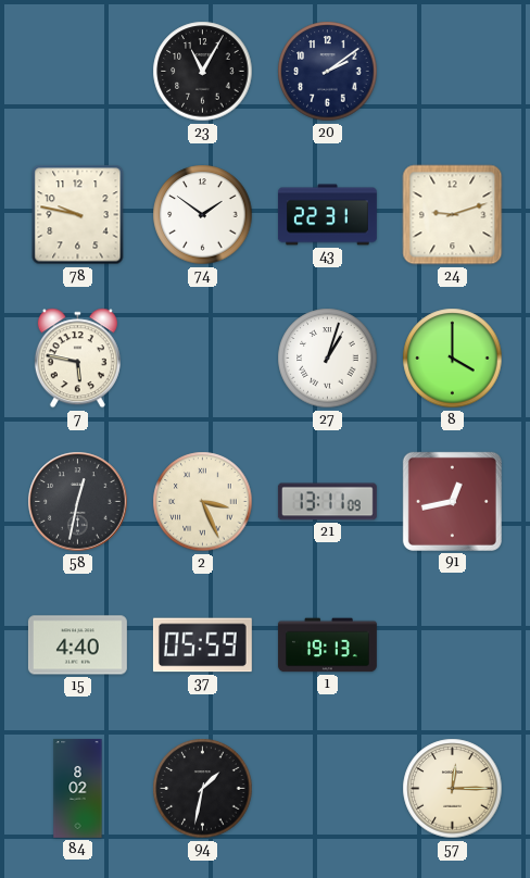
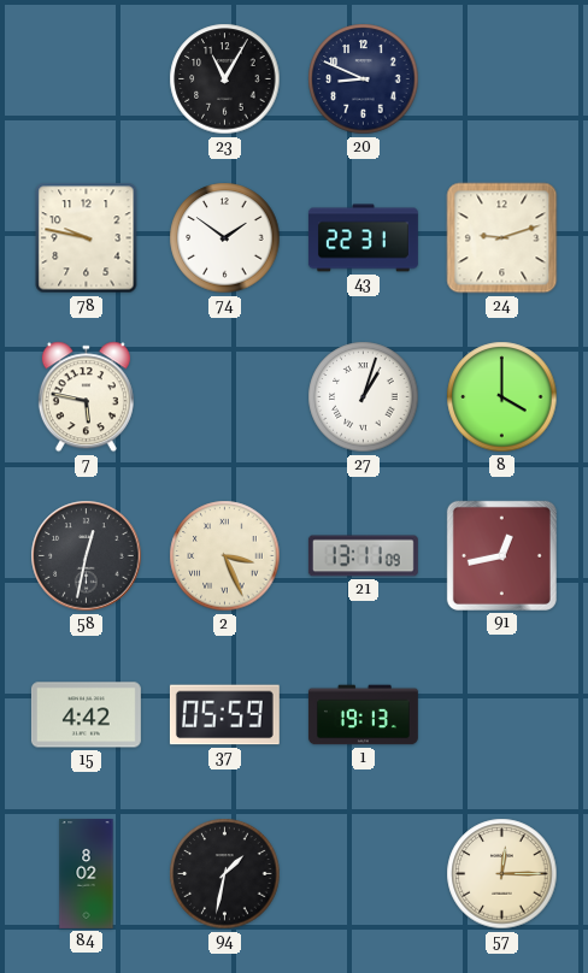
20: 2:09 -> 8:49
15: 4:40 -> 4:42
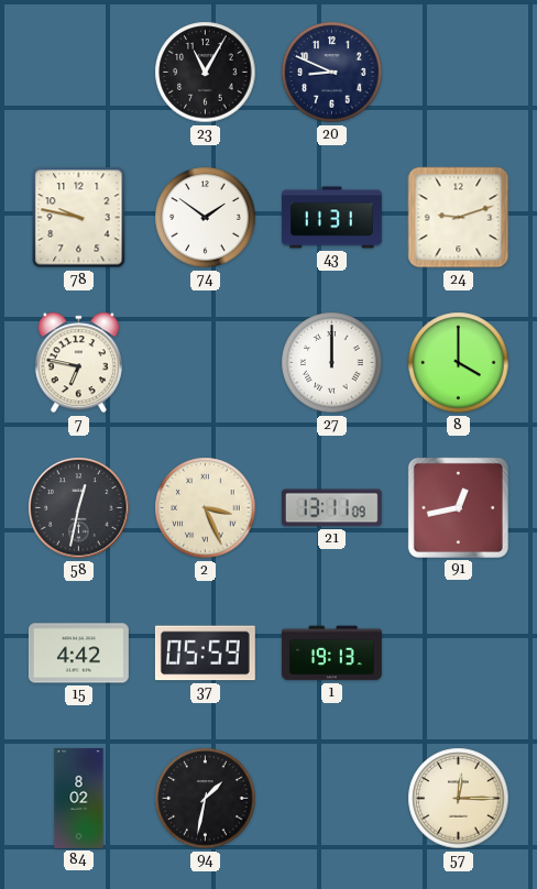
43: 22:31 -> 11:31
7: 5:47 -> 6:47
27: 1:03 -> 12:00
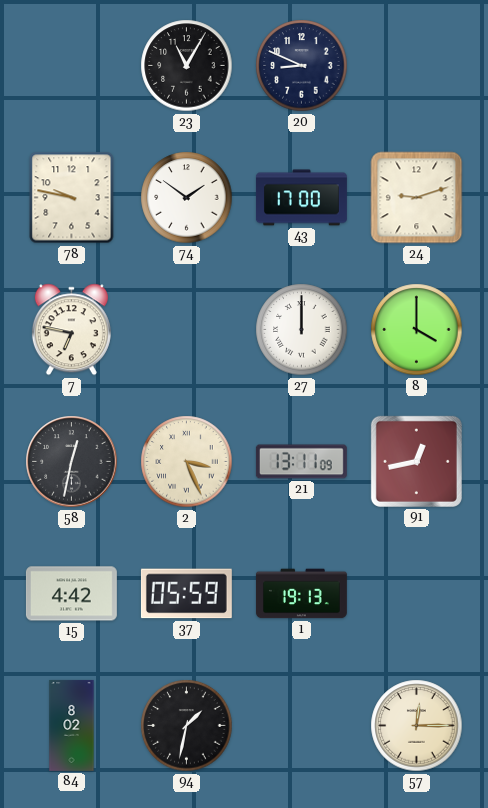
43: 11:31 -> 17:00
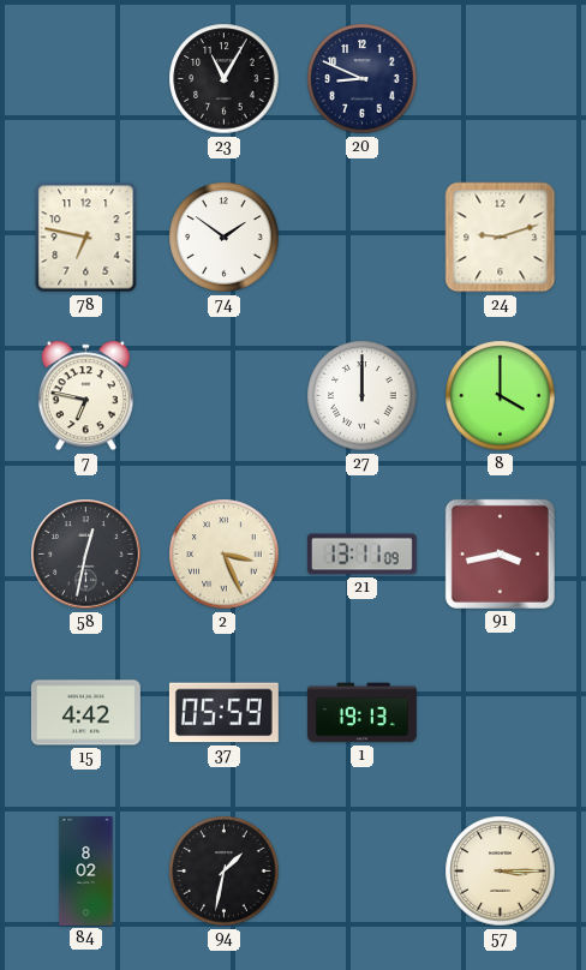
78: 9:47 -> 6:47
43: 17:00 -> none
91: 12:43 -> 3:43
57: 12:15 -> 3:15
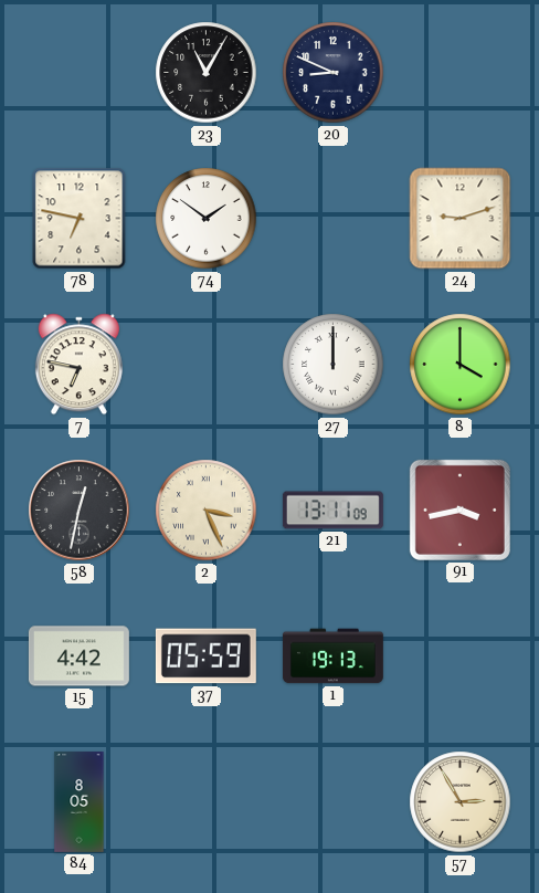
84: 8:02 -> 8:05
94: 1:32 -> none
57: 3:15 -> 2:55
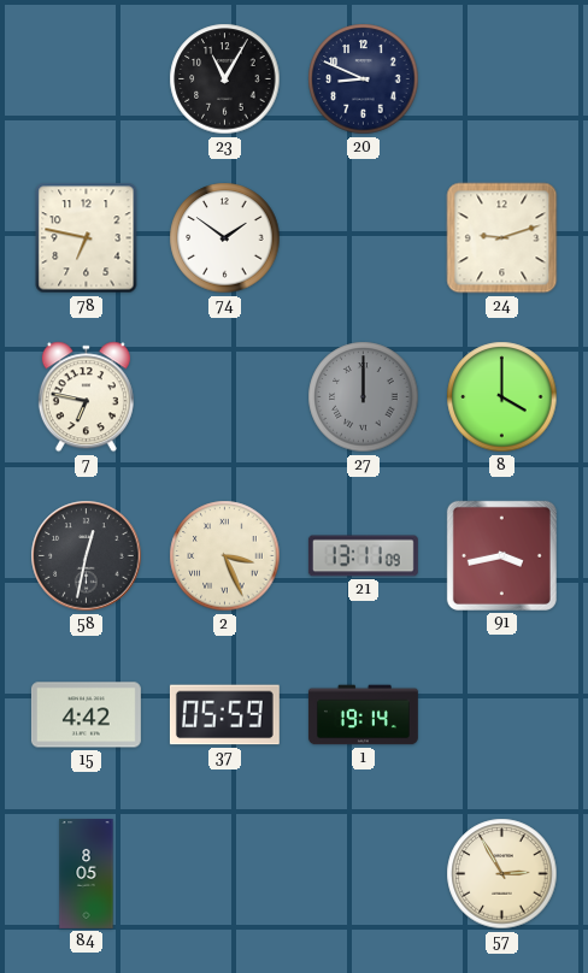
27 dial: white -> grey
1: 19:13 -> 19:14
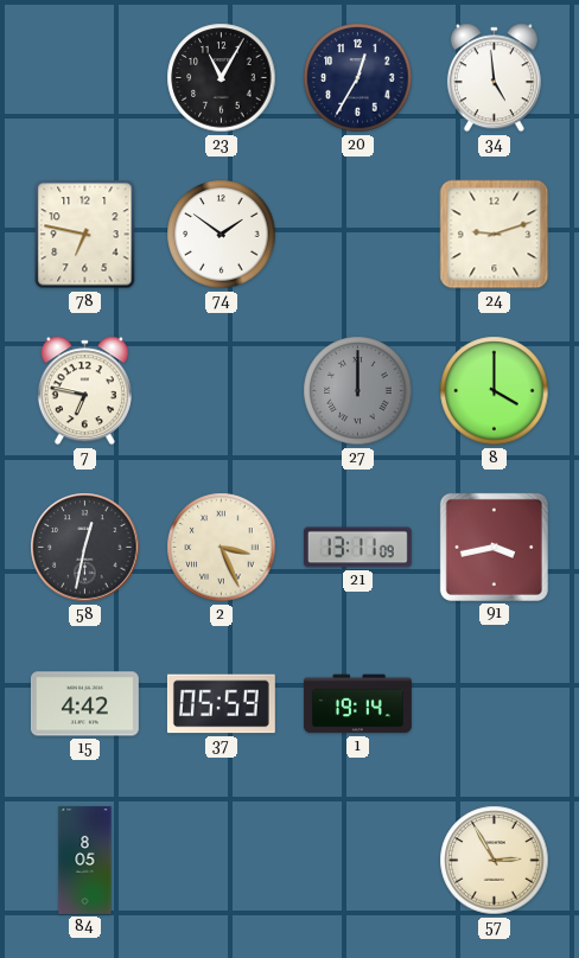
20: 8:49 -> 12:35
34: none -> 4:59
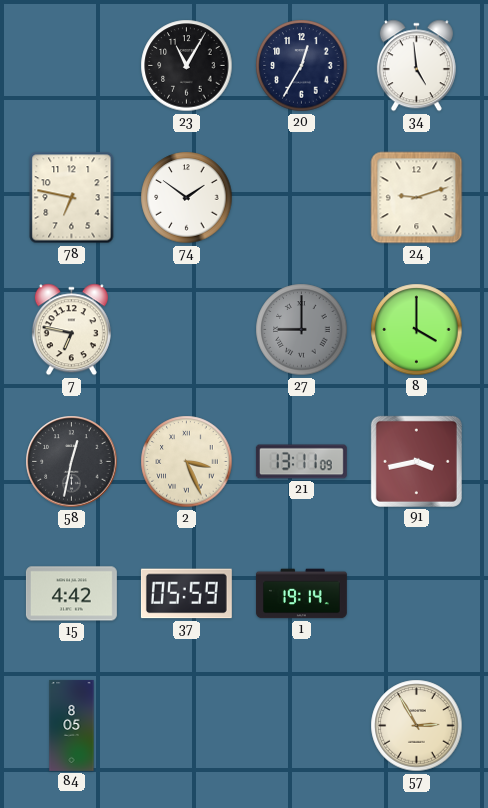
27: 12:00 -> 9:00
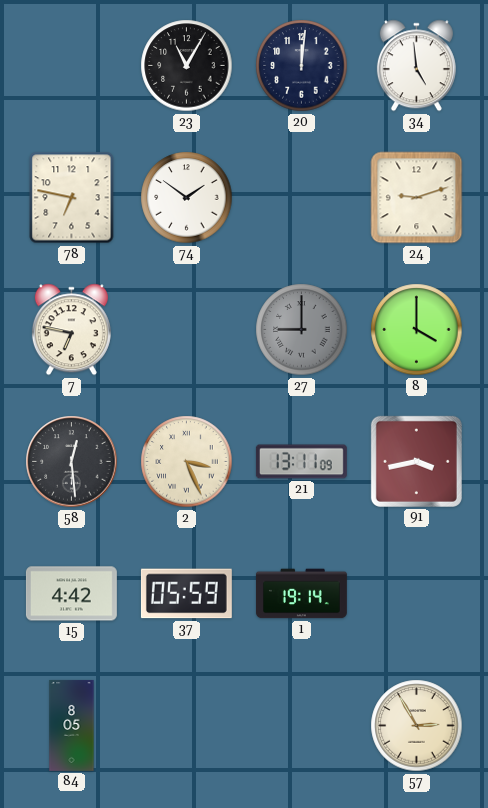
20: 12:35 -> 12:01
58: 12:32 -> 12:29
